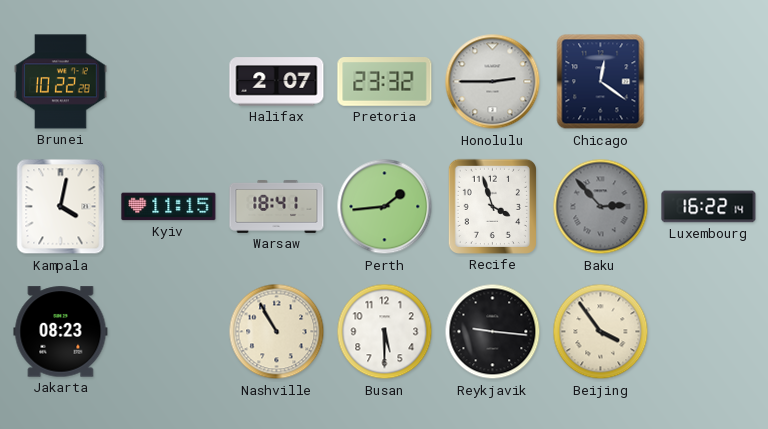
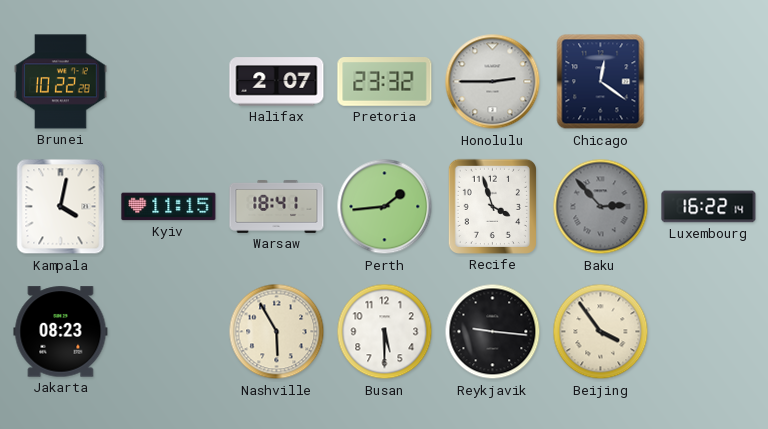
Nashville: 10:55 -> 5:55
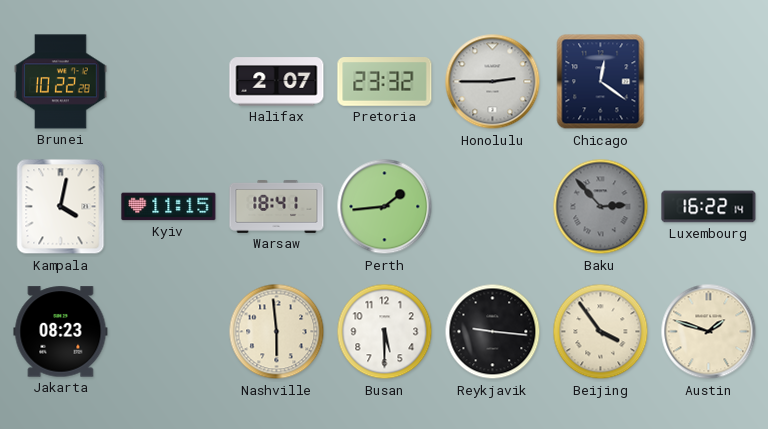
Recife: 3:57 -> none
Nashville: 5:55 -> 5:59
Austin: none -> 1:48
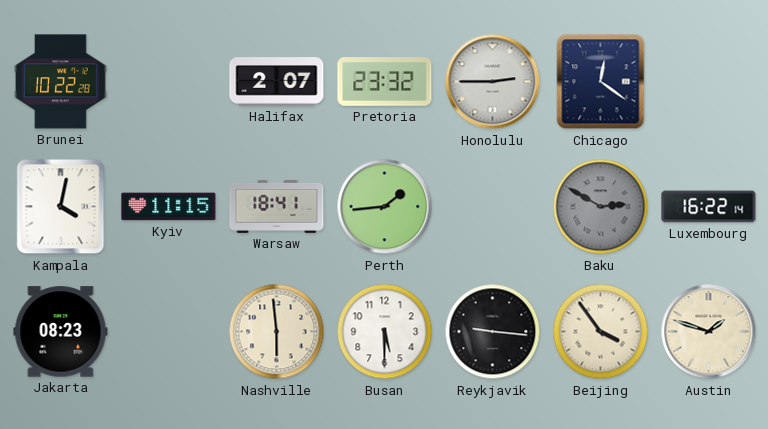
Baku: 2:53 -> 2:50
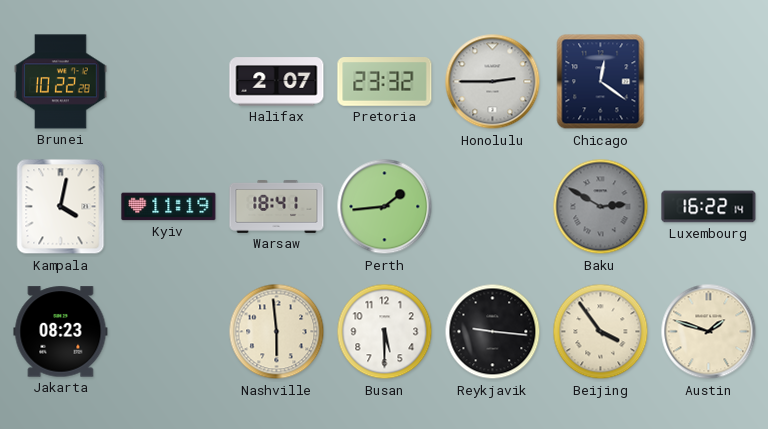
Kyiv: 11:15 -> 11:19
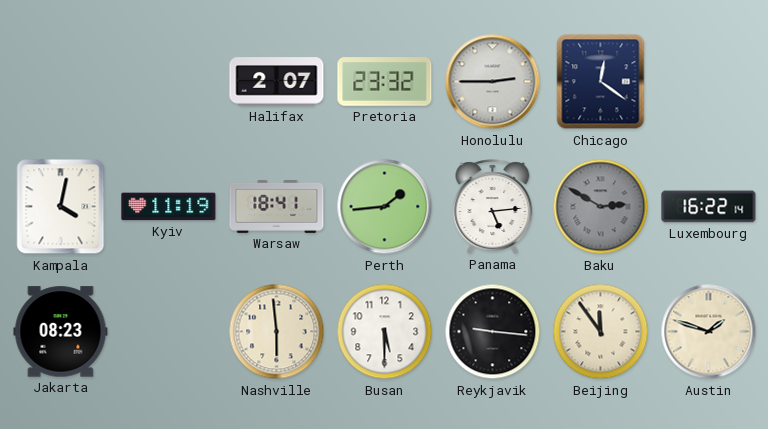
Brunei: 10:22 -> none
Panama: none -> 5:14
Beijing: 3:54 -> 11:54
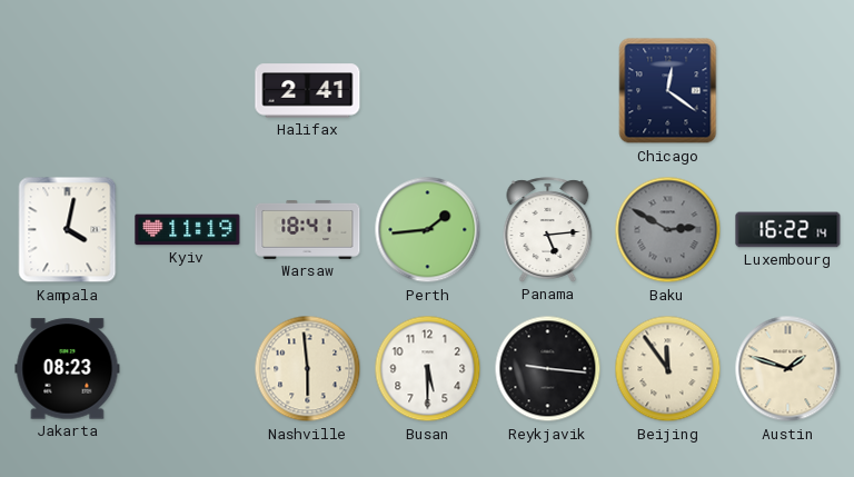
Halifax: 2:07 -> 2:41
Pretoria: 23:32 -> none
Honolulu: 2:45 -> none
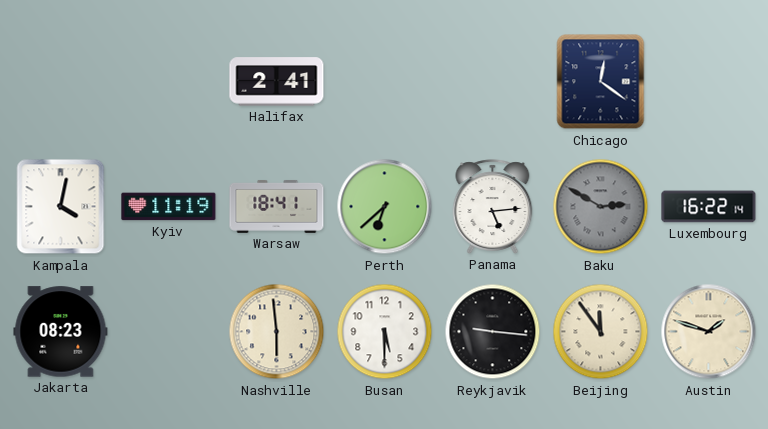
Perth: 1:44 -> 6:38
